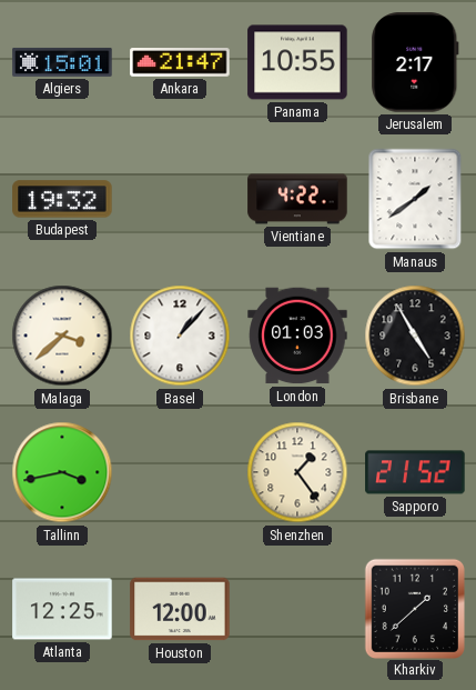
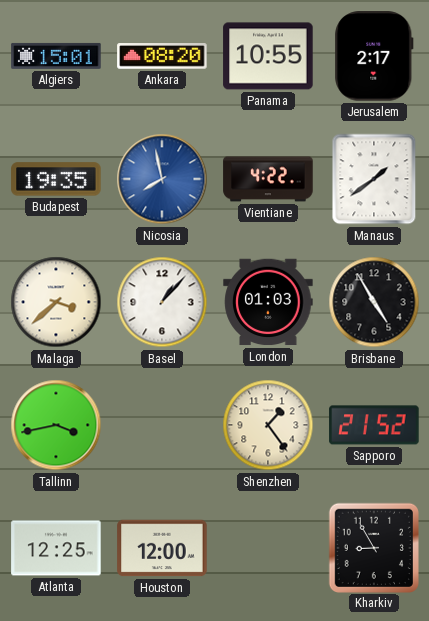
Ankara: 21:47 -> 08:20
Budapest: 19:32 -> 19:35
Nicosia: none -> 7:58
Kharkiv: 1:38 -> 8:55
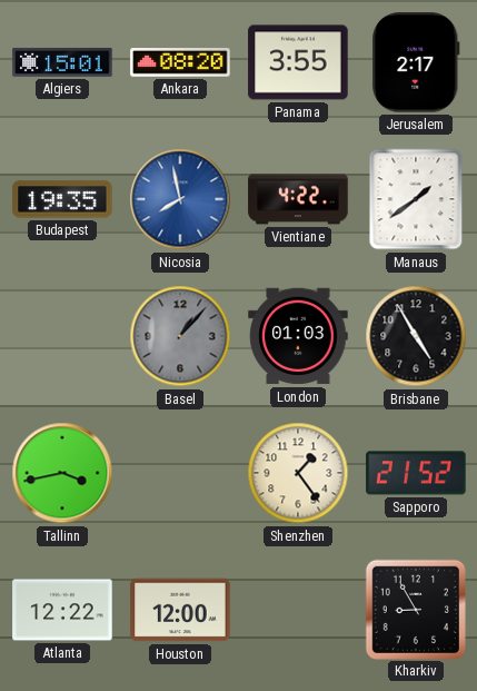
Panama: 10:55 -> 3:55
Malaga: 3:38 -> none
Basel dial: white -> grey
Atlanta: 12:25 -> 12:22
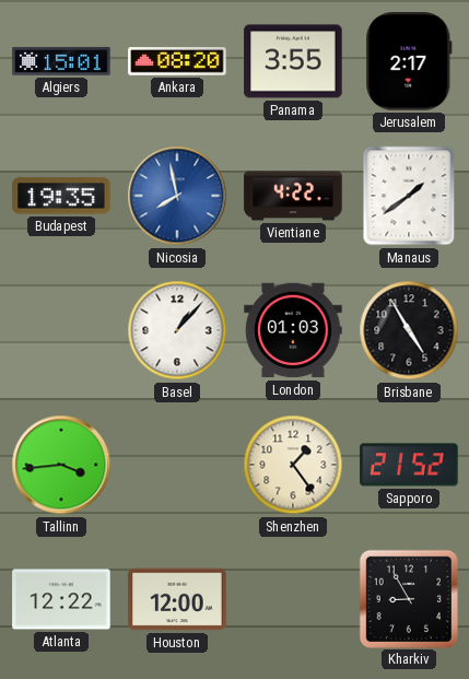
Basel dial: grey -> white
Tallinn: 3:43 -> 3:44
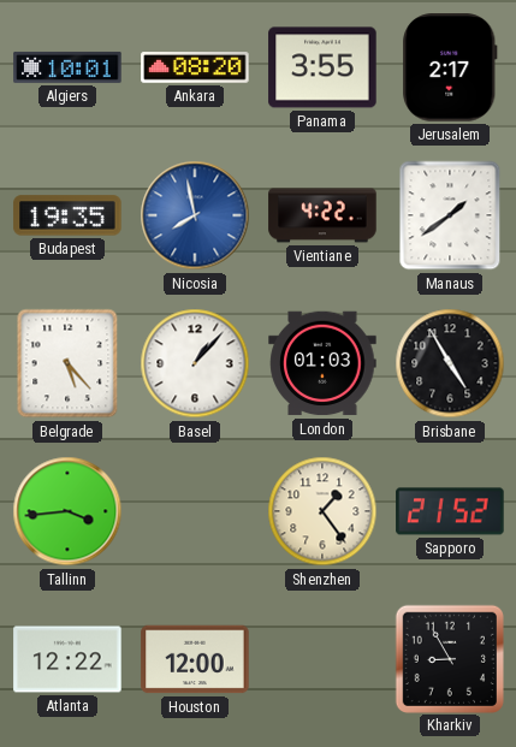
Algiers: 15:01 -> 10:01
Belgrade: none -> 5:23
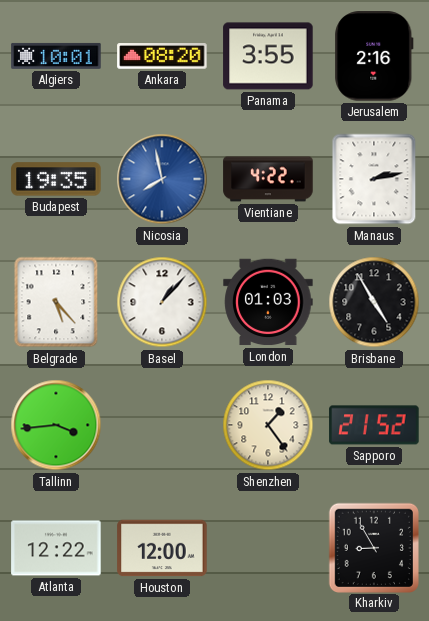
Jerusalem: 2:17 -> 2:16
Manaus: 1:39 -> 2:13
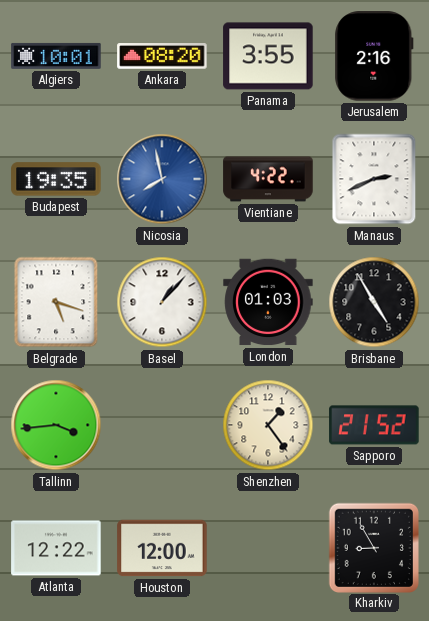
Manaus: 2:13 -> 2:41
Belgrade: 5:23 -> 5:18
